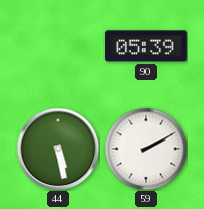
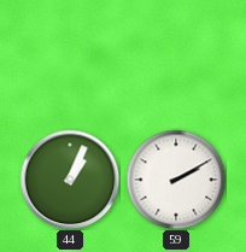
90: 05:39 -> none
44: 5:28 -> 1:04
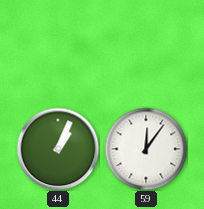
59: 2:10 -> 12:06
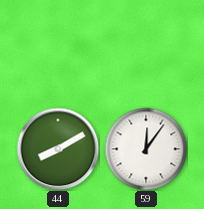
44: 1:04 -> 8:10
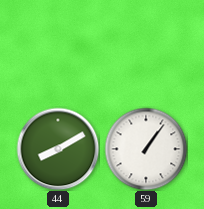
59: 12:06 -> 1:06
